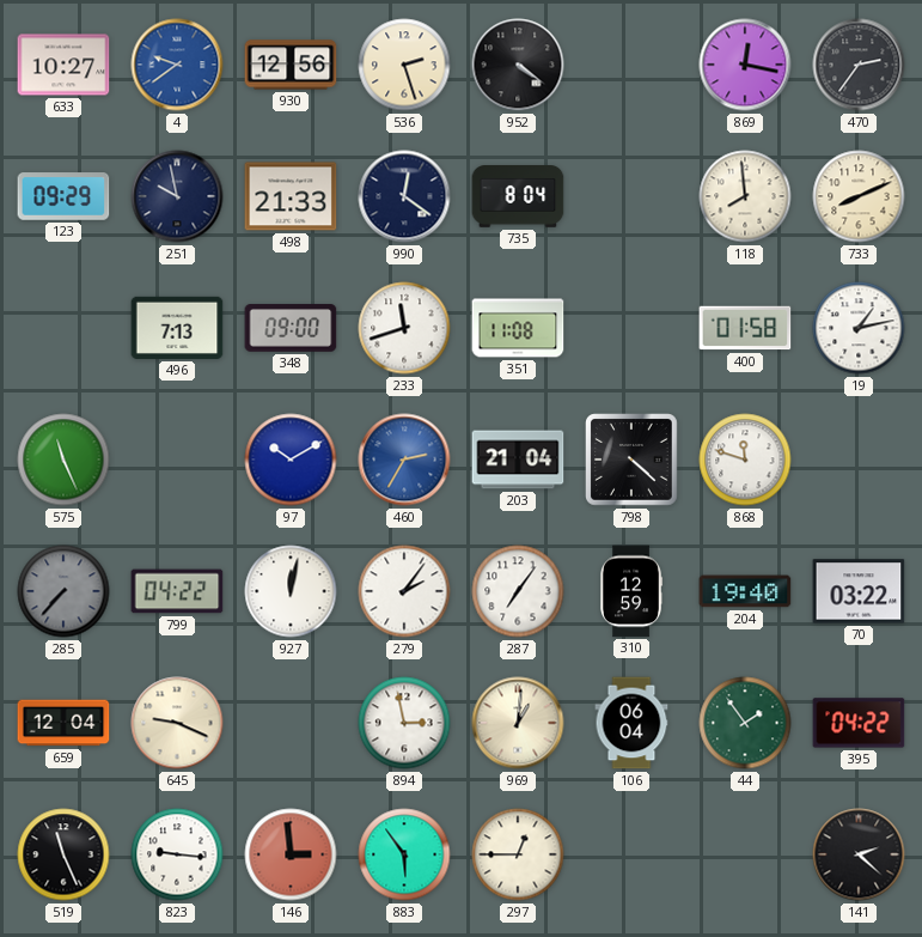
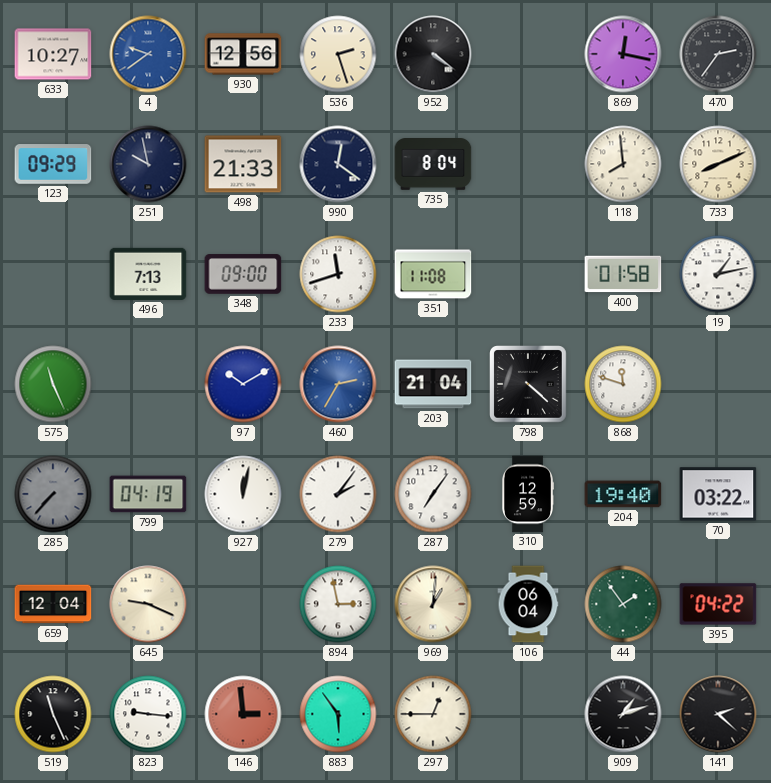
799: 04:22 -> 04:19
909: none -> 1:12
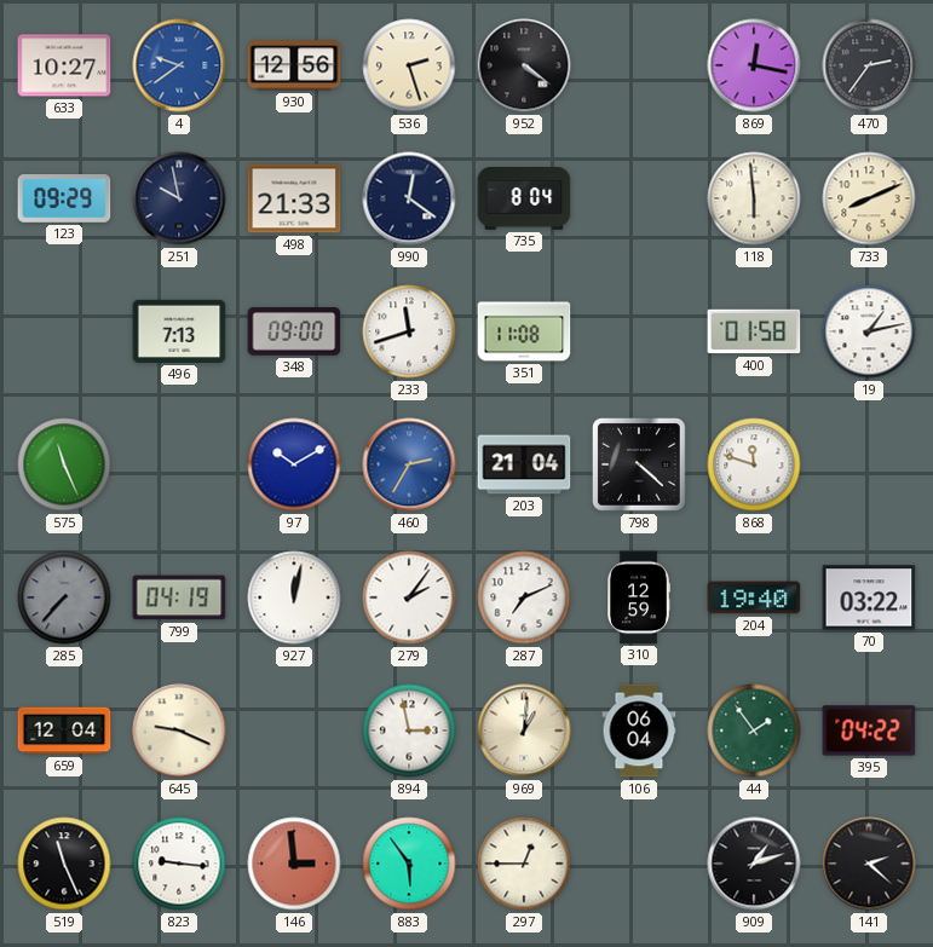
118: 7:59 -> 5:59
287: 7:06 -> 7:11
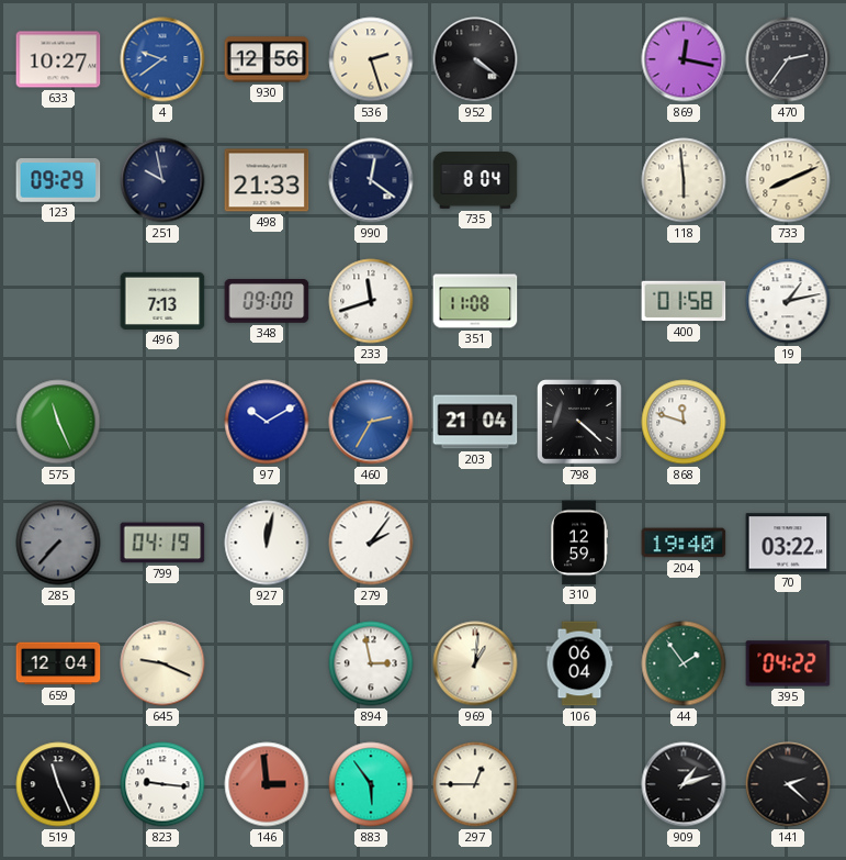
287: 7:11 -> none
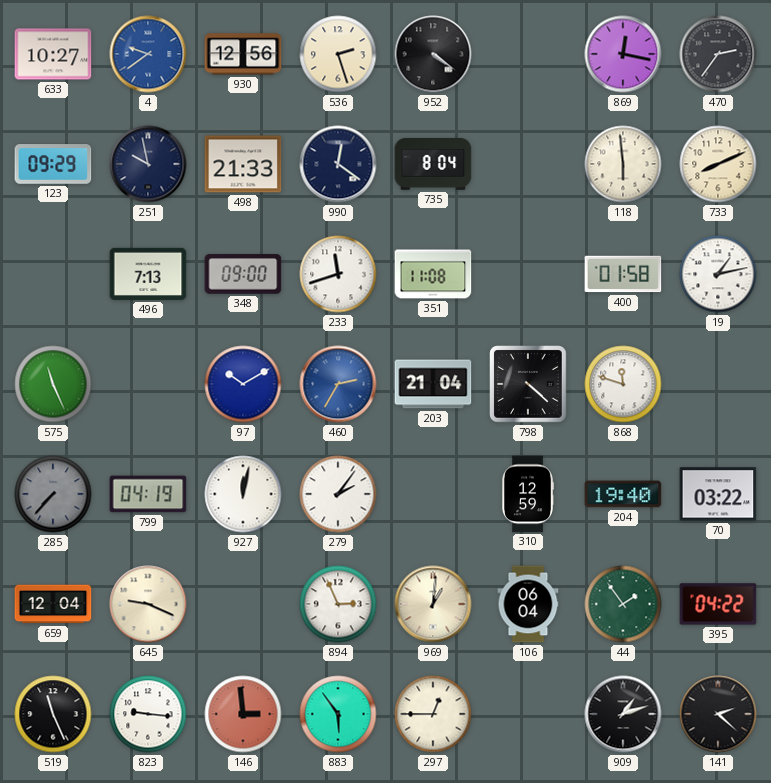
894: 2:58 -> 2:56
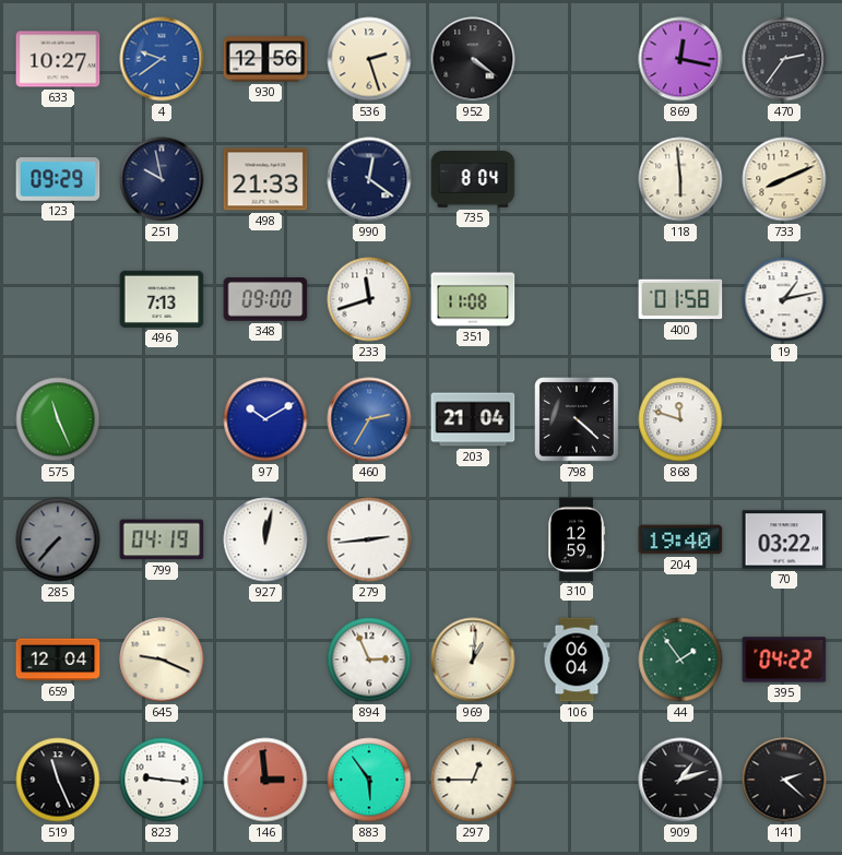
279: 2:06 -> 2:44
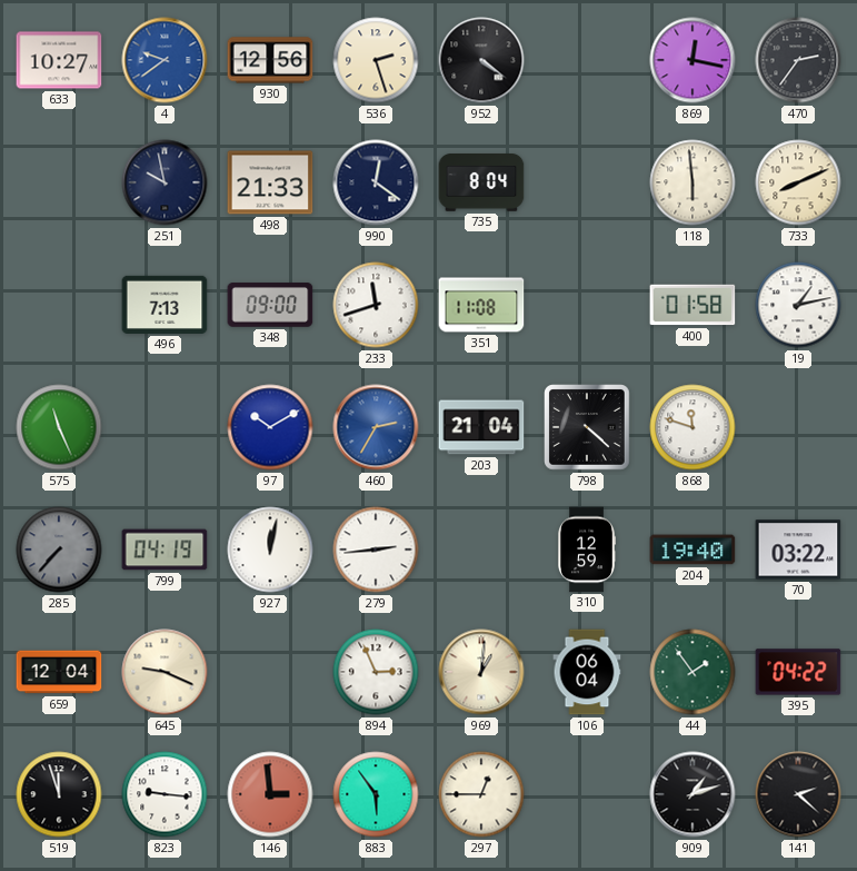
123: 09:29 -> none
519: 11:26 -> 11:57
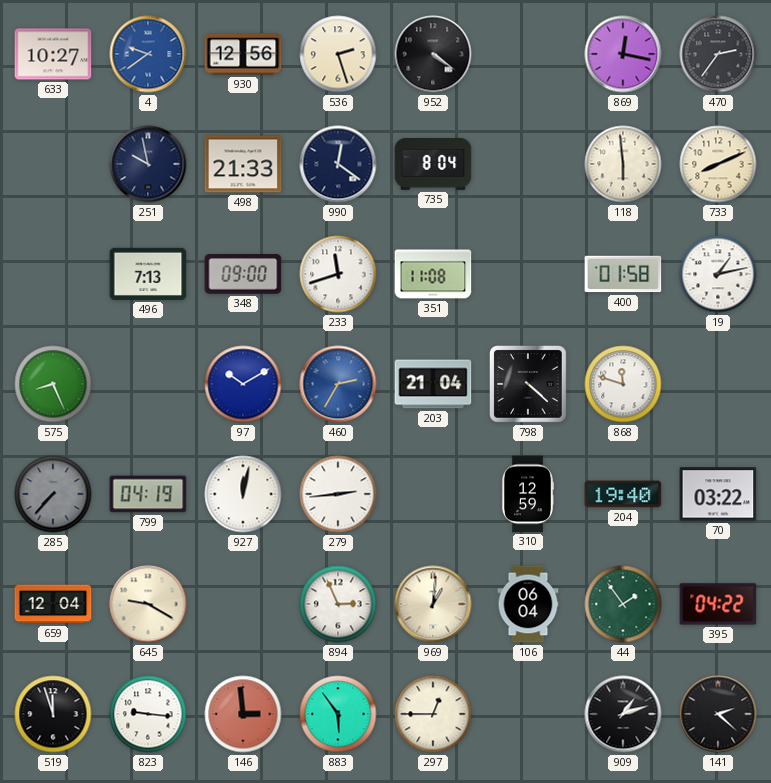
575: 11:26 -> 8:26
645: 9:19 -> 9:20
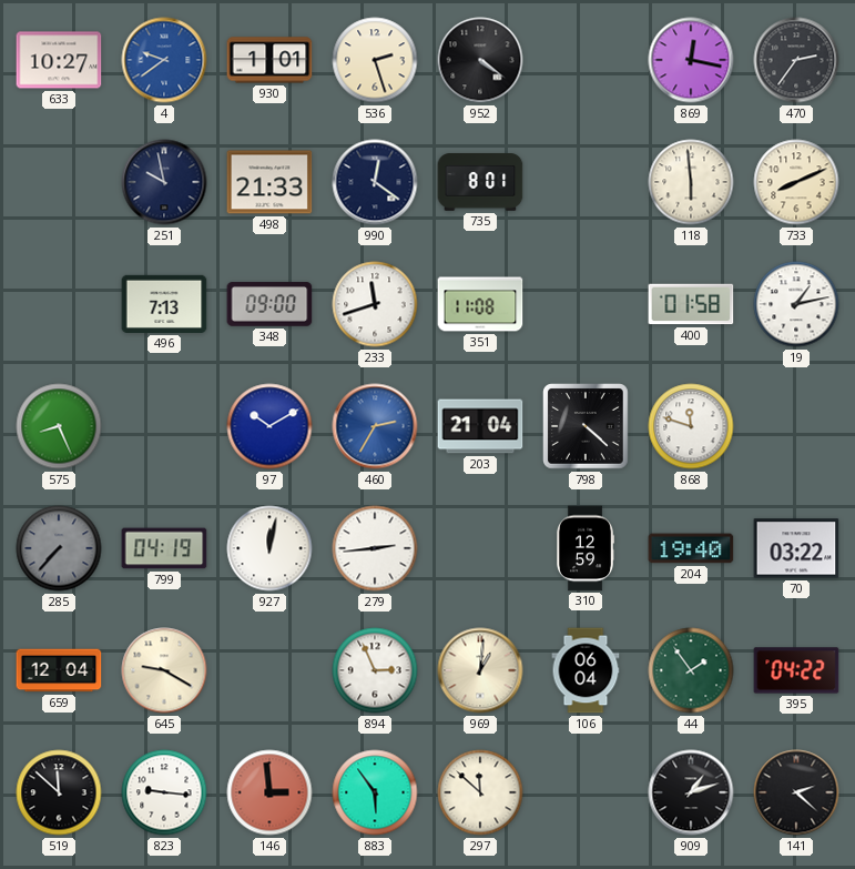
930: 12:56 -> 1:01
735: 8:04 -> 8:01
519: 11:57 -> 11:52
297: 12:45 -> 11:52
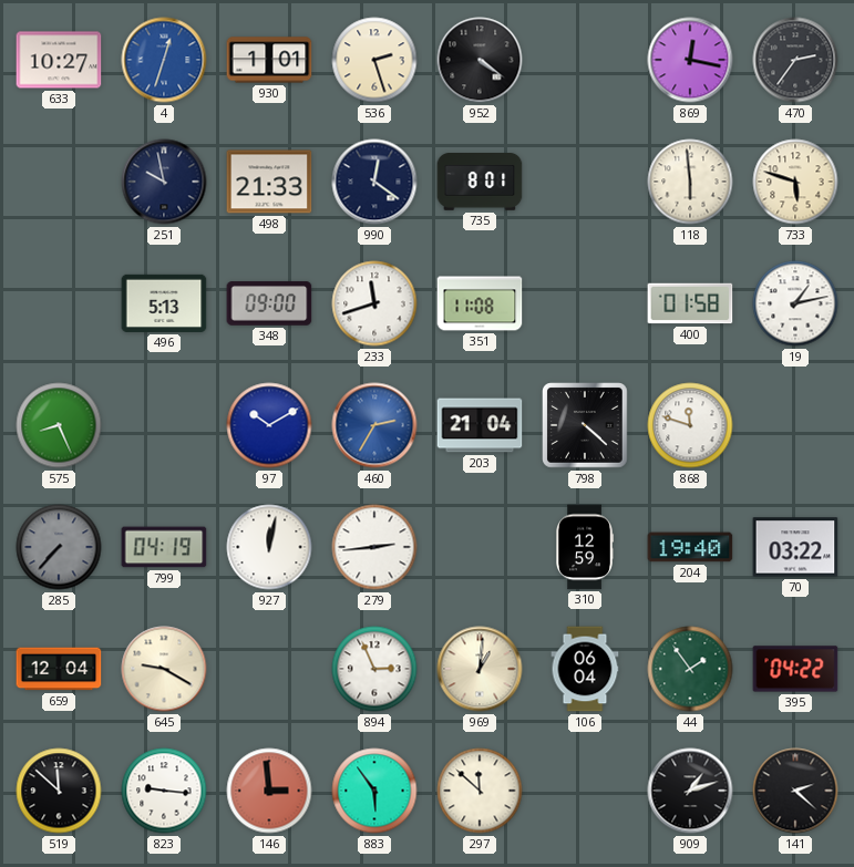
4: 9:39 -> 12:33
733: 8:11 -> 5:48
496: 7:13 -> 5:13
